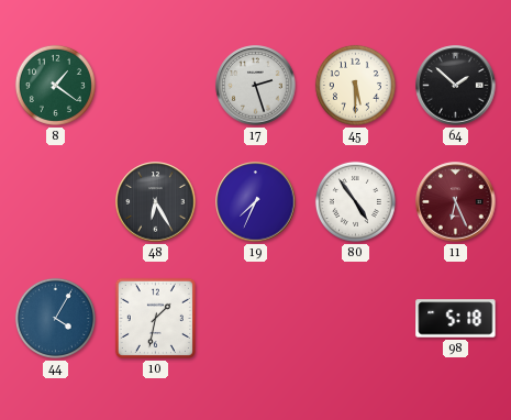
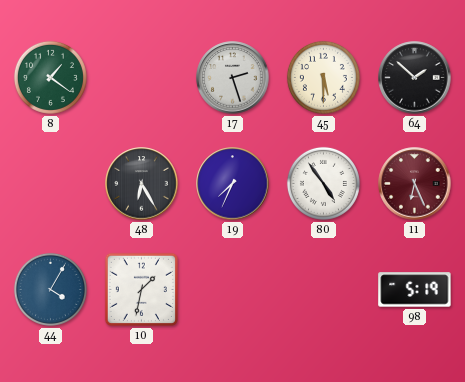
98: 5:18 -> 5:19
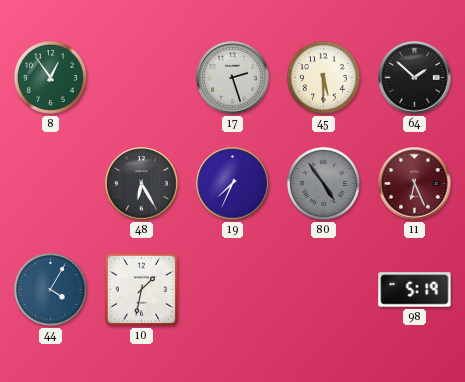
8: 1:21 -> 12:54
80 dial: white -> grey
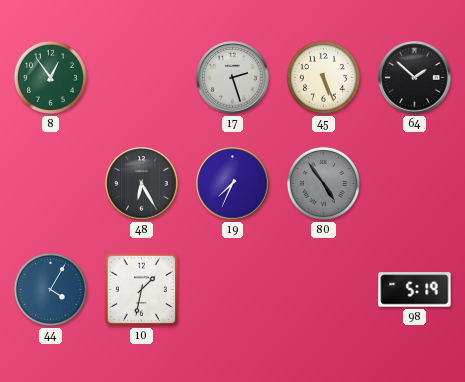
45: 5:30 -> 5:26
11: 6:26 -> none
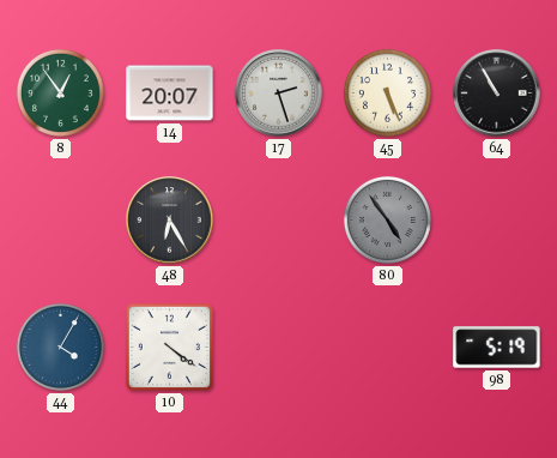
14: none -> 20:07
64: 1:52 -> 10:55
19: 7:34 -> none
10: 1:32 -> 4:21
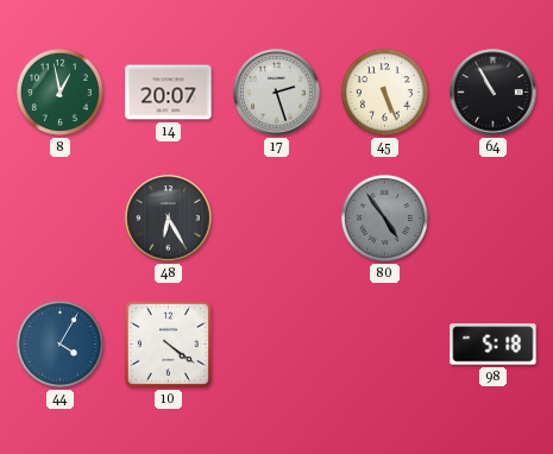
8: 12:54 -> 12:58
98: 5:19 -> 5:18
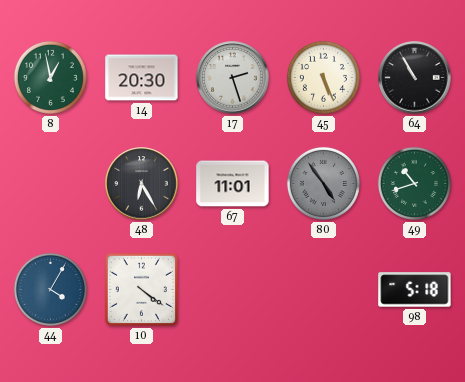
14: 20:07 -> 20:30
67: none -> 11:01
49: none -> 10:42
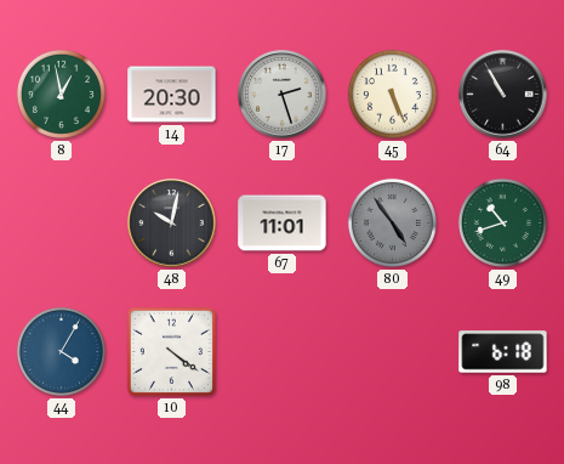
48: 6:25 -> 10:02
98: 5:18 -> 6:18
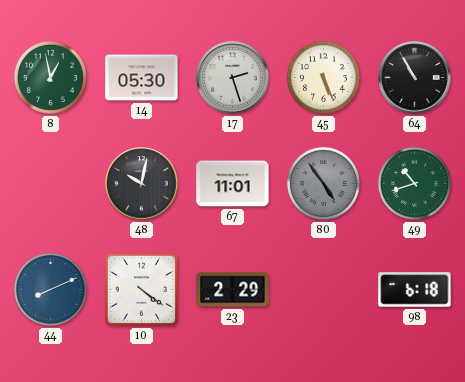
14: 20:30 -> 05:30
44: 4:05 -> 8:11
23: none -> 2:29
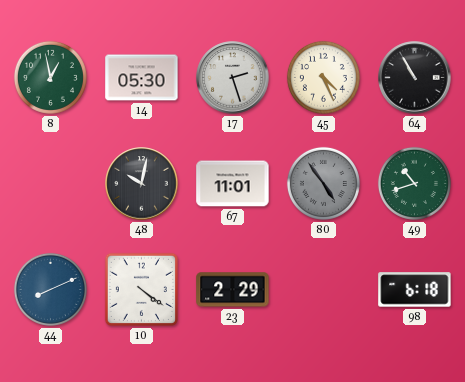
45: 5:26 -> 4:26
